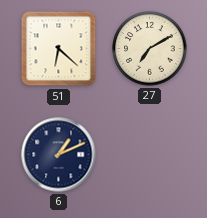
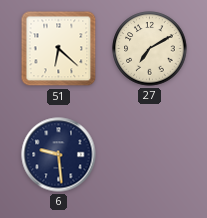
6: 1:11 -> 9:29
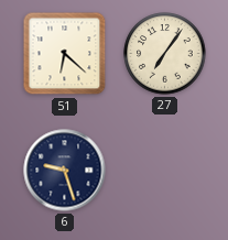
27: 7:10 -> 7:06
6: 9:29 -> 9:27
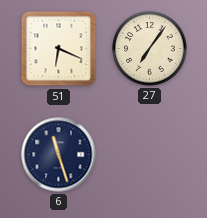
51: 6:22 -> 6:19
6: 9:27 -> 11:27
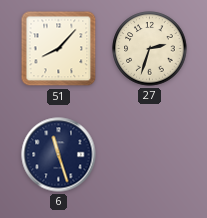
51: 6:19 -> 8:07
27: 7:06 -> 2:33
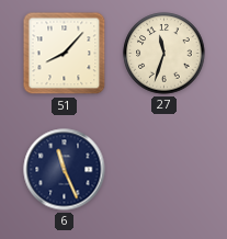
27: 2:33 -> 11:33
6: 11:27 -> 11:26
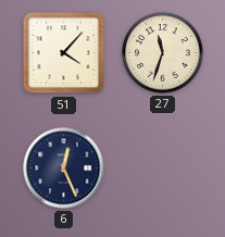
51: 8:07 -> 4:07
6: 11:26 -> 12:26
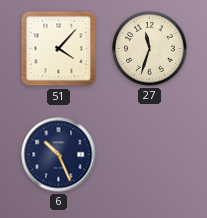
6: 12:26 -> 10:26
